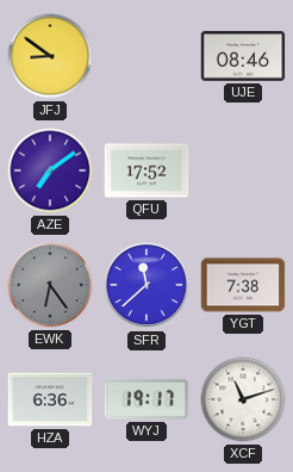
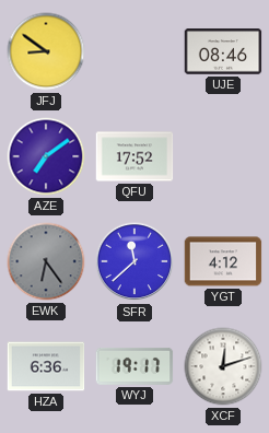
YGT: 7:38 -> 4:12
XCF: 11:12 -> 12:12
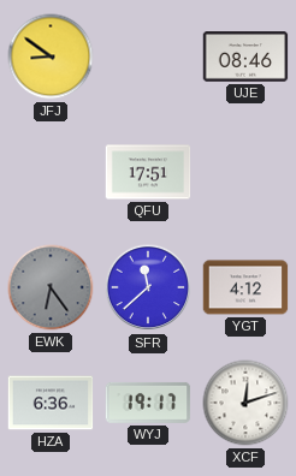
AZE: 7:09 -> none
QFU: 17:52 -> 17:51
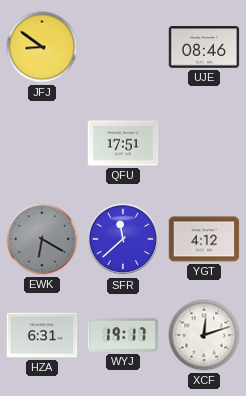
EWK: 6:24 -> 6:20
HZA: 6:36 -> 6:31
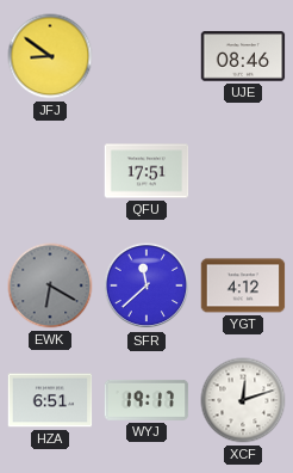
HZA: 6:31 -> 6:51
